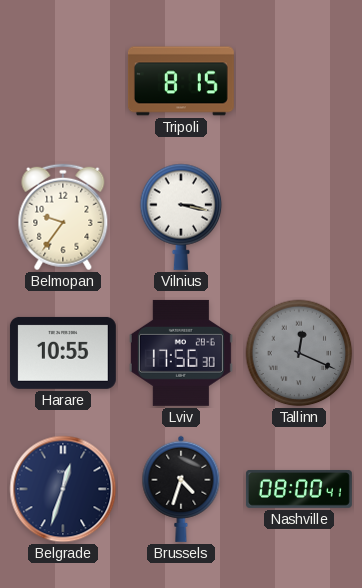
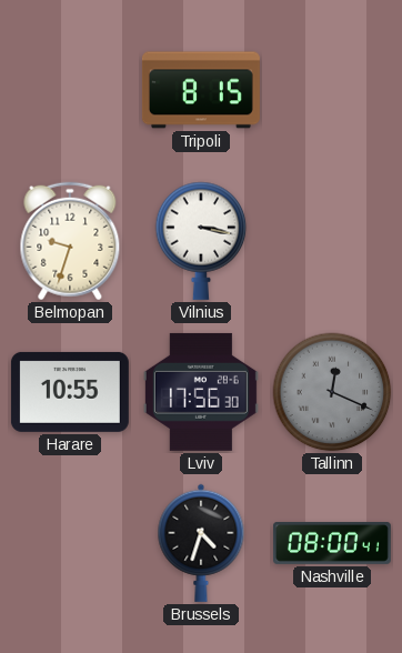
Belmopan: 9:36 -> 9:33
Belgrade: 12:33 -> none
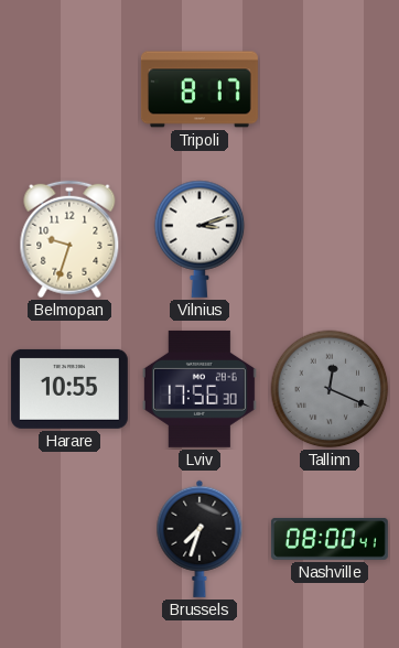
Tripoli: 8:15 -> 8:17
Vilnius: 3:17 -> 3:12
Brussels: 4:33 -> 7:33
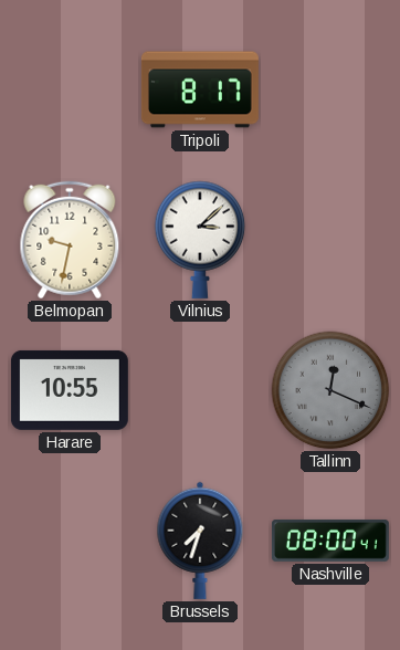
Belmopan: 9:33 -> 9:32
Vilnius: 3:12 -> 3:08
Lviv: 17:56 -> none
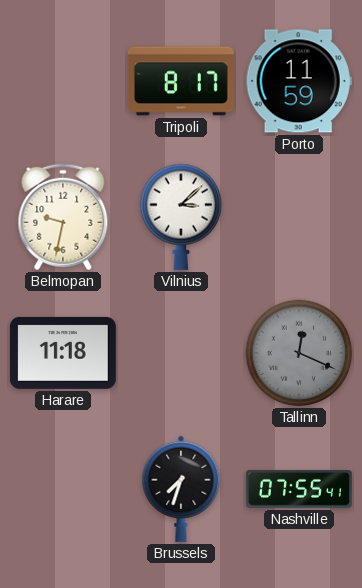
Porto: none -> 11:59
Harare: 10:55 -> 11:18
Nashville: 08:00 -> 07:55
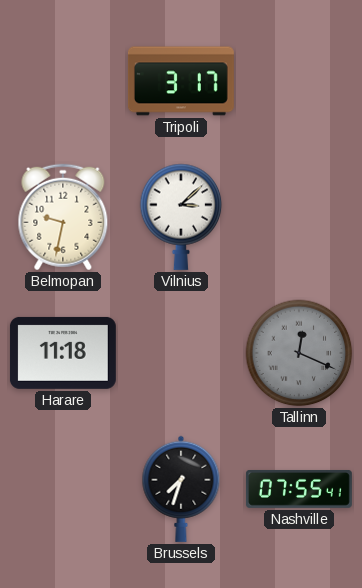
Tripoli: 8:17 -> 3:17
Porto: 11:59 -> none
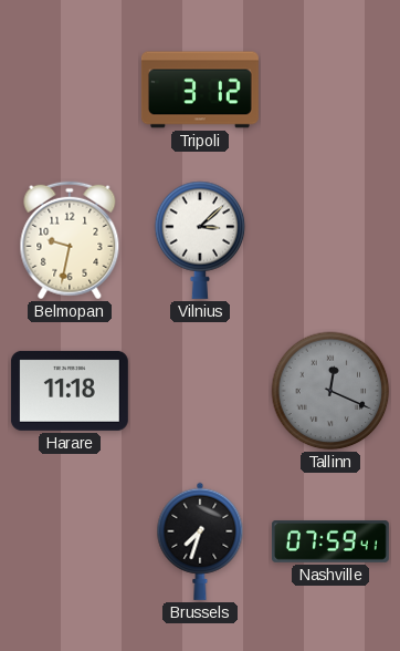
Tripoli: 3:17 -> 3:12
Nashville: 07:55 -> 07:59
